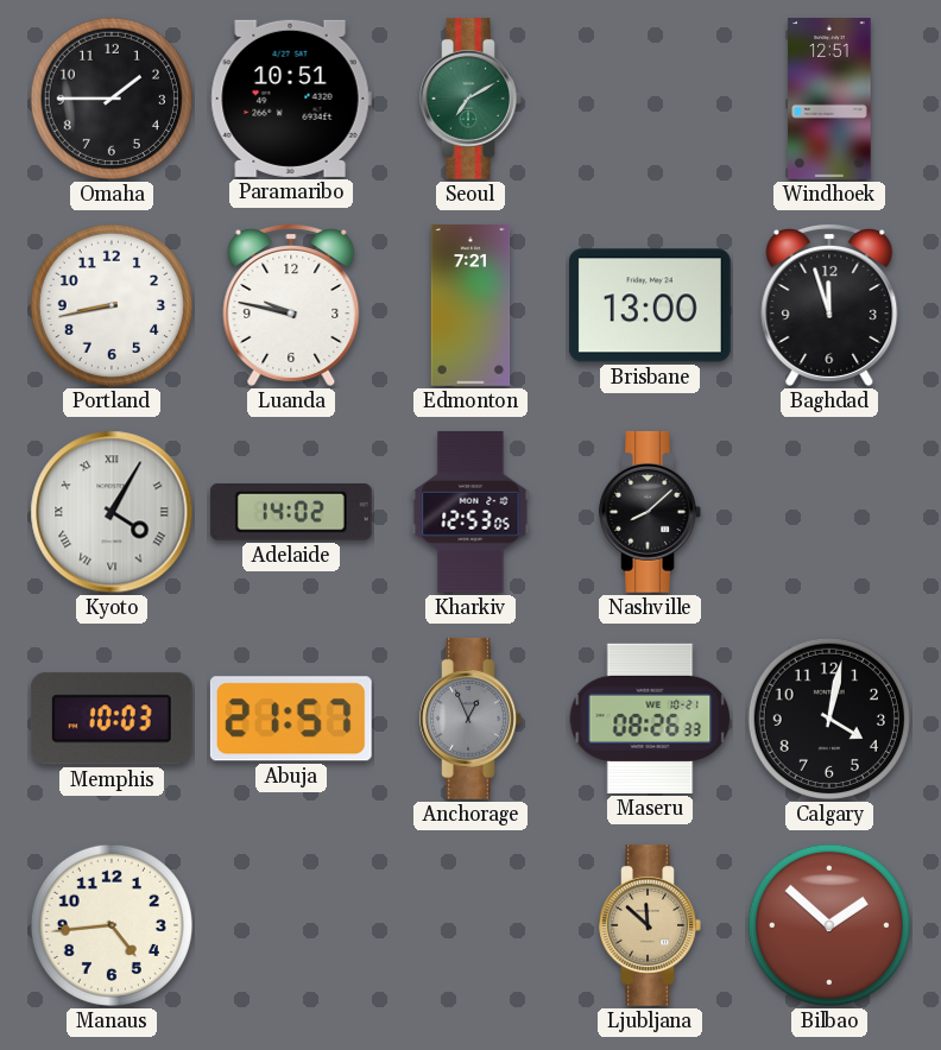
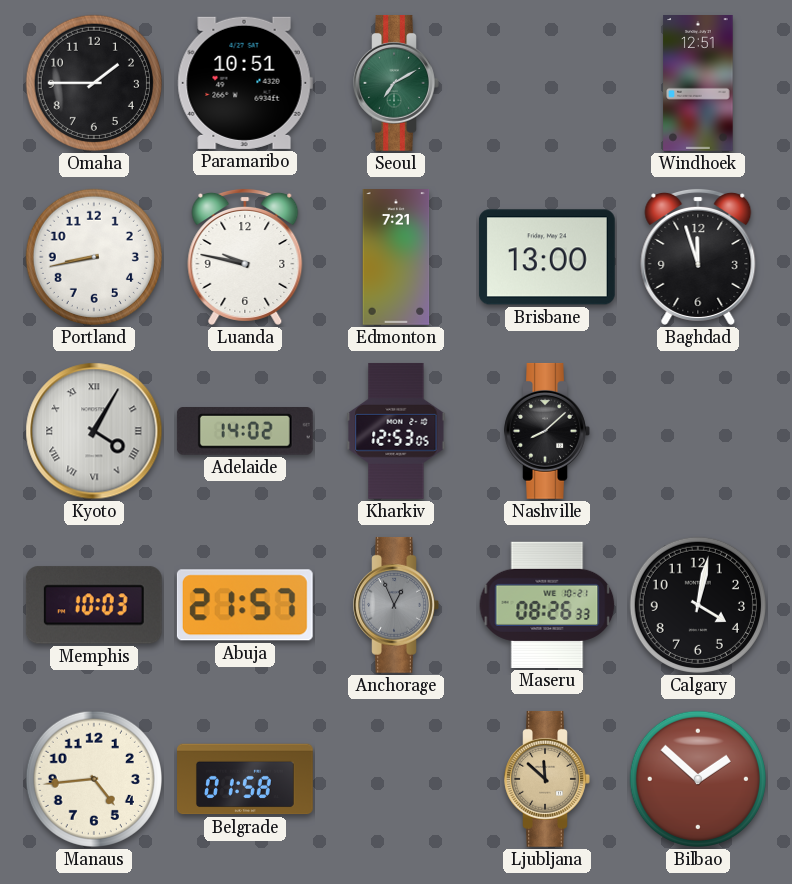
Belgrade: none -> 01:58
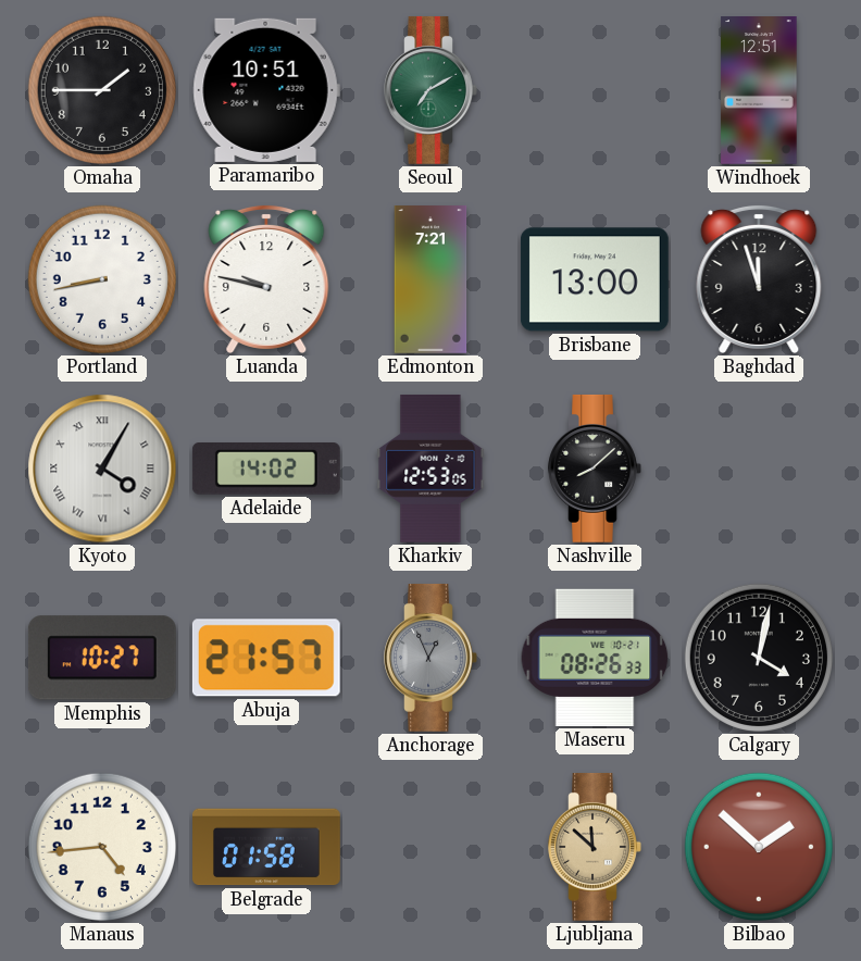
Memphis: 10:03 -> 10:27
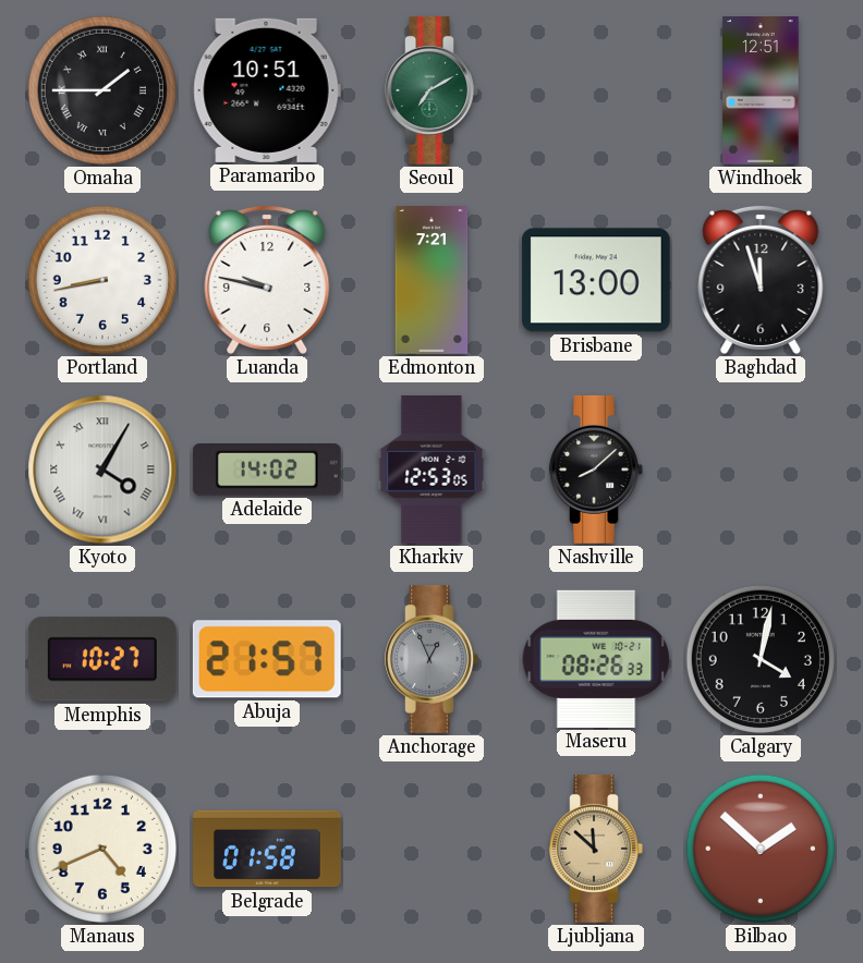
Omaha numerals: Arabic -> Roman
Manaus: 4:44 -> 4:41
